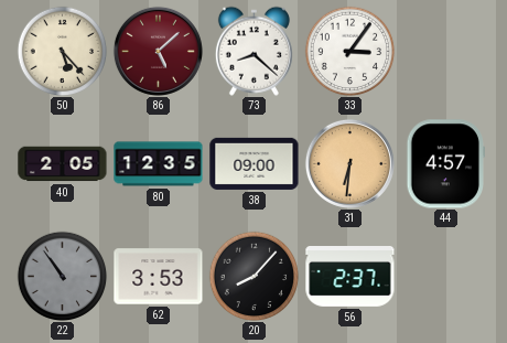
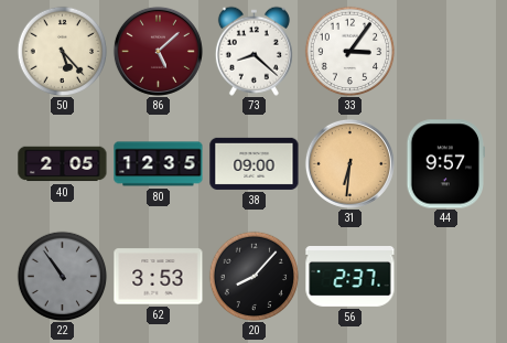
44: 4:57 -> 9:57
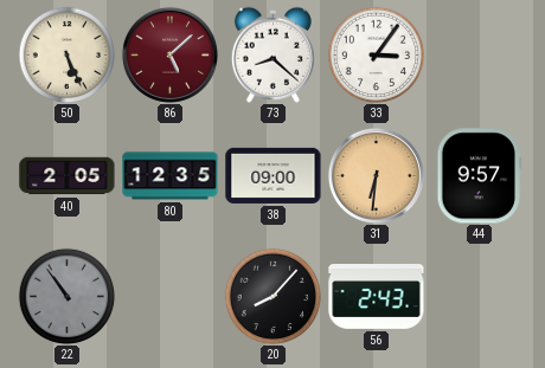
50: 5:23 -> 5:26
62: 3:53 -> none
56: 2:37 -> 2:43
